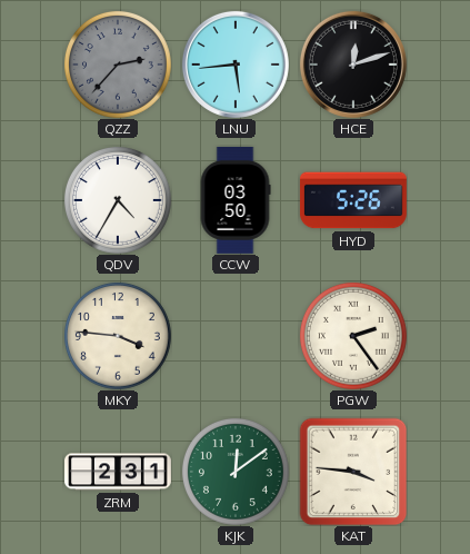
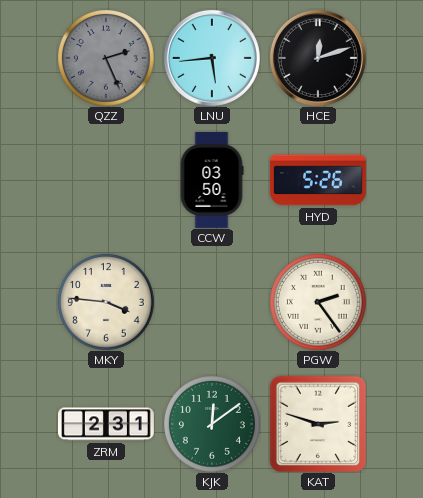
QZZ: 2:37 -> 2:26
QDV: 4:35 -> none
KAT: 3:46 -> 2:48
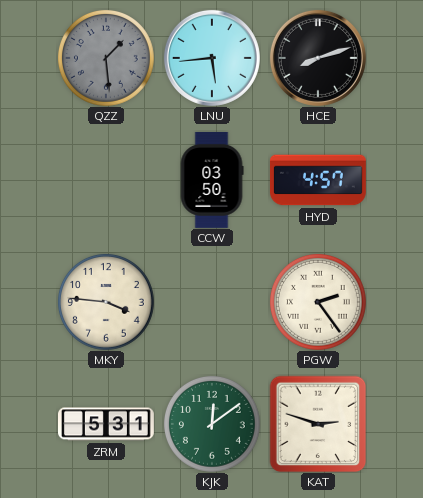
QZZ: 2:26 -> 1:29
HCE: 12:12 -> 8:12
HYD: 5:26 -> 4:57
ZRM: 2:31 -> 5:31
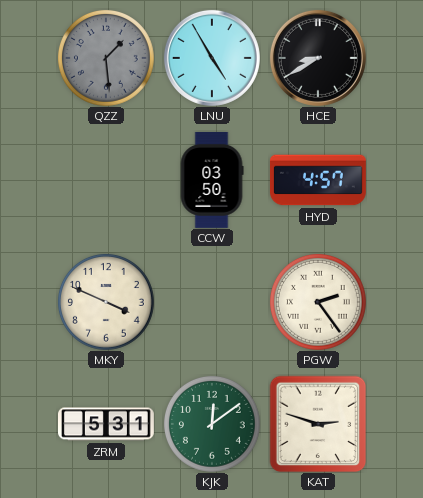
LNU: 5:44 -> 4:55
HCE: 8:12 -> 8:40
MKY: 3:46 -> 3:49
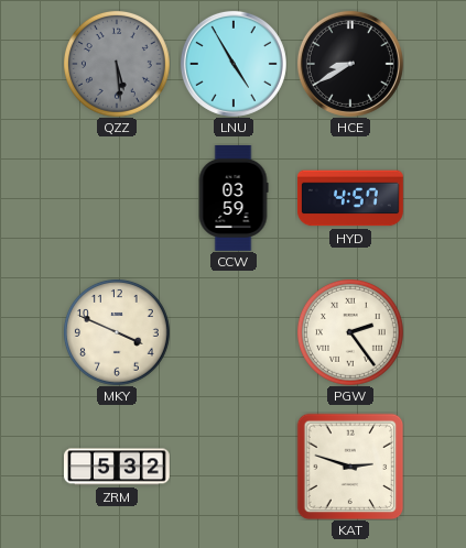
QZZ: 1:29 -> 5:29
CCW: 03:50 -> 03:59
ZRM: 5:31 -> 5:32
KJK: 12:09 -> none
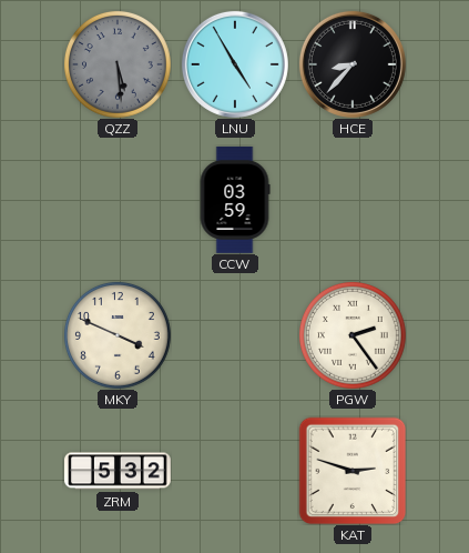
HCE: 8:40 -> 8:37
HYD: 4:57 -> none
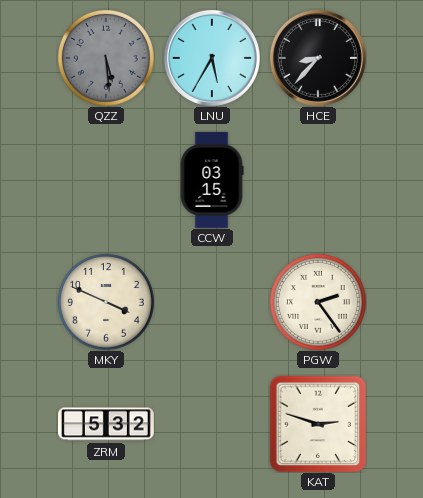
LNU: 4:55 -> 5:35
CCW: 03:59 -> 03:15
